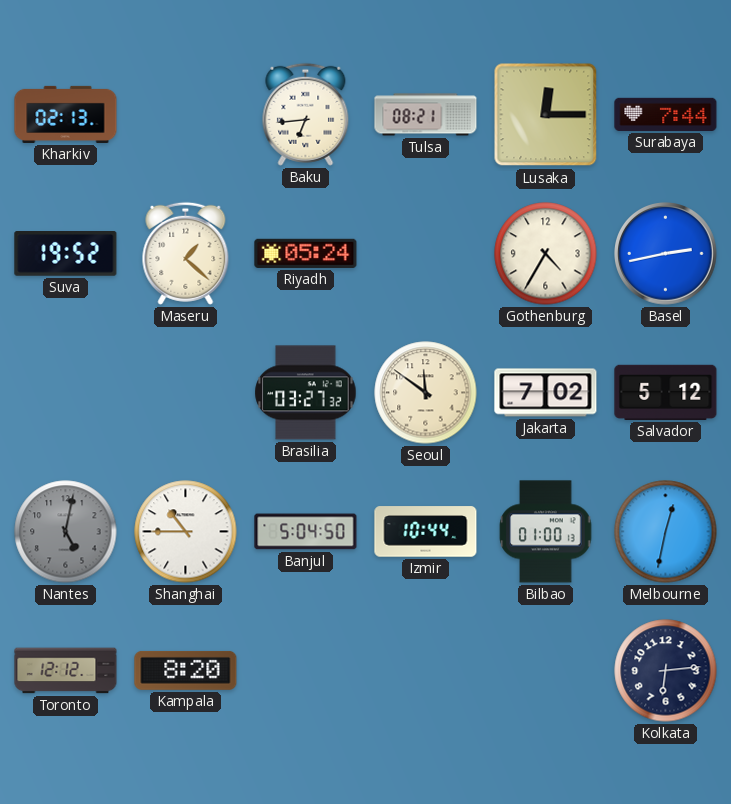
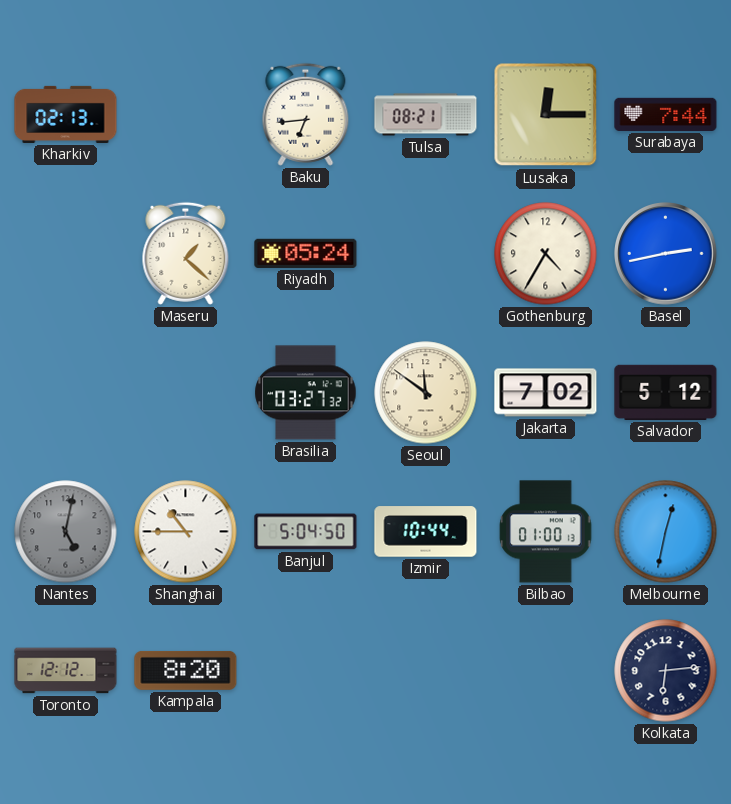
Suva: 19:52 -> none
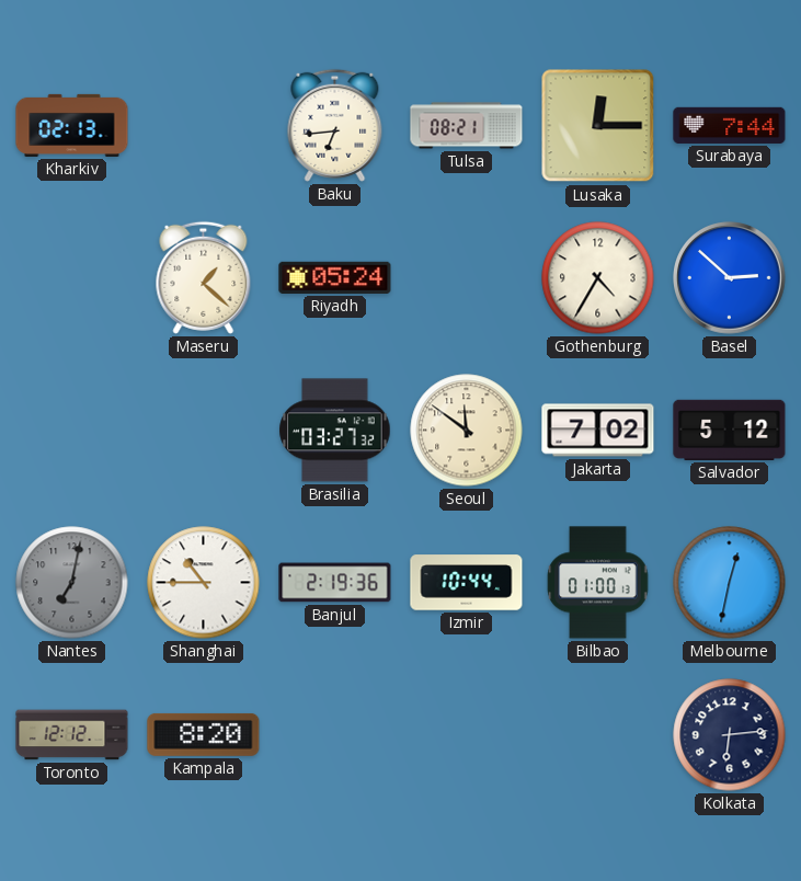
Basel: 2:43 -> 2:52
Nantes: 5:02 -> 7:02
Banjul: 5:04 -> 2:19
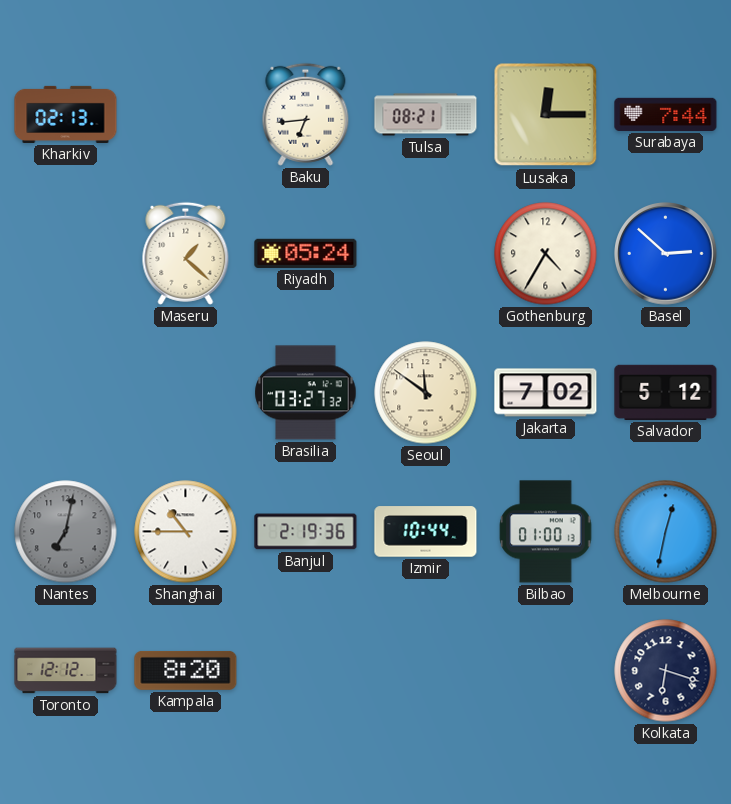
Kolkata: 6:14 -> 6:18
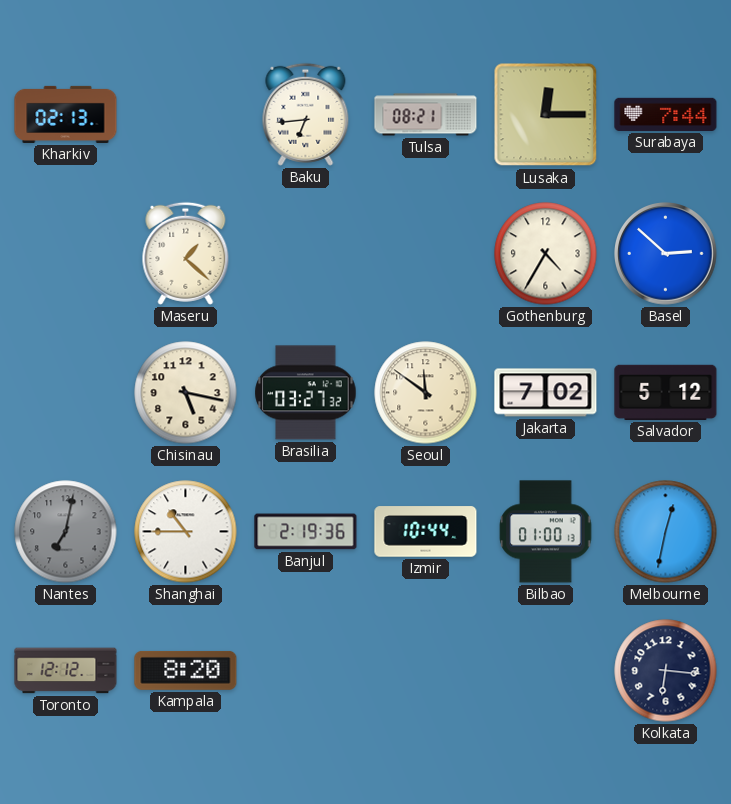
Riyadh: 05:24 -> none
Chisinau: none -> 5:17
Kolkata: 6:18 -> 6:16
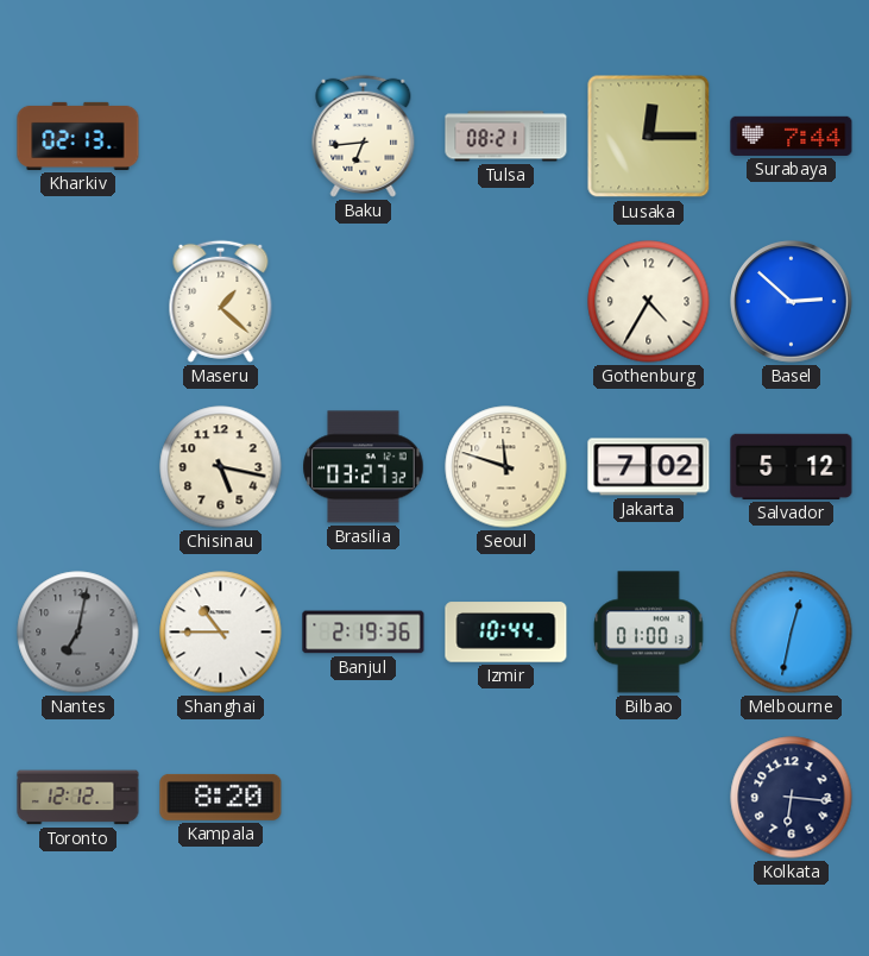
Seoul: 11:51 -> 11:48
